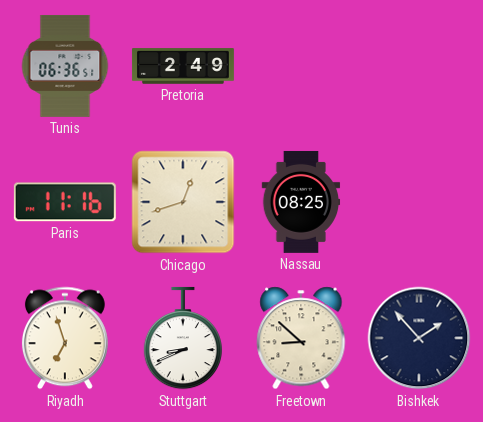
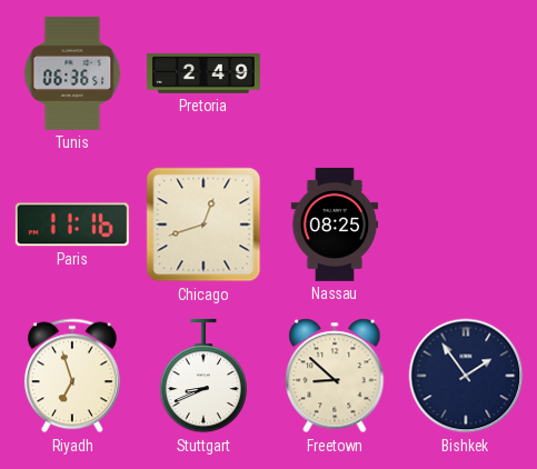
Bishkek: 1:53 -> 1:54
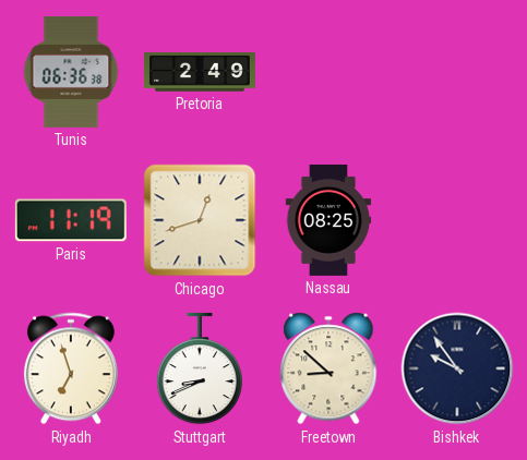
Tunis: 06:36:51 -> 06:36:38
Paris: 11:16 -> 11:19
Bishkek: 1:54 -> 9:54
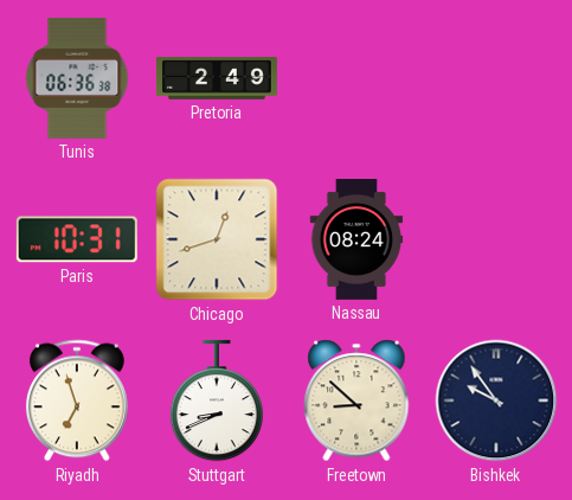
Paris: 11:19 -> 10:31
Nassau: 08:25 -> 08:24
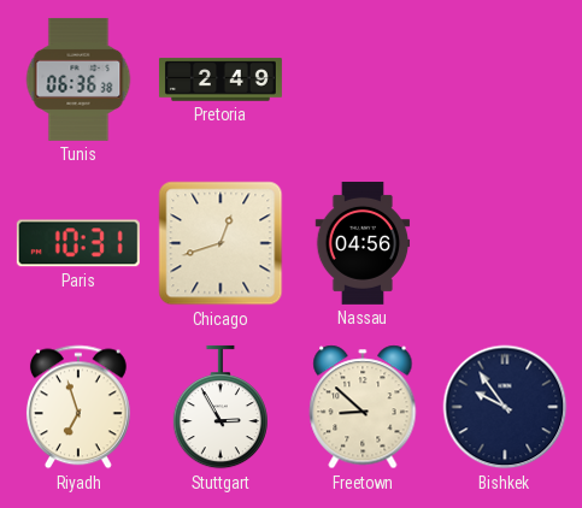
Nassau: 08:24 -> 04:56
Stuttgart: 8:41 -> 2:55
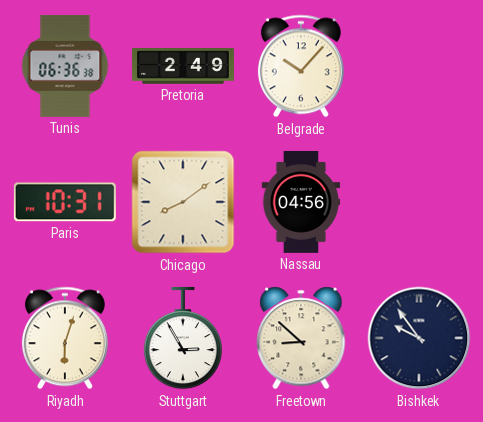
Belgrade: none -> 10:07
Chicago: 12:42 -> 8:09
Riyadh: 6:57 -> 6:03
